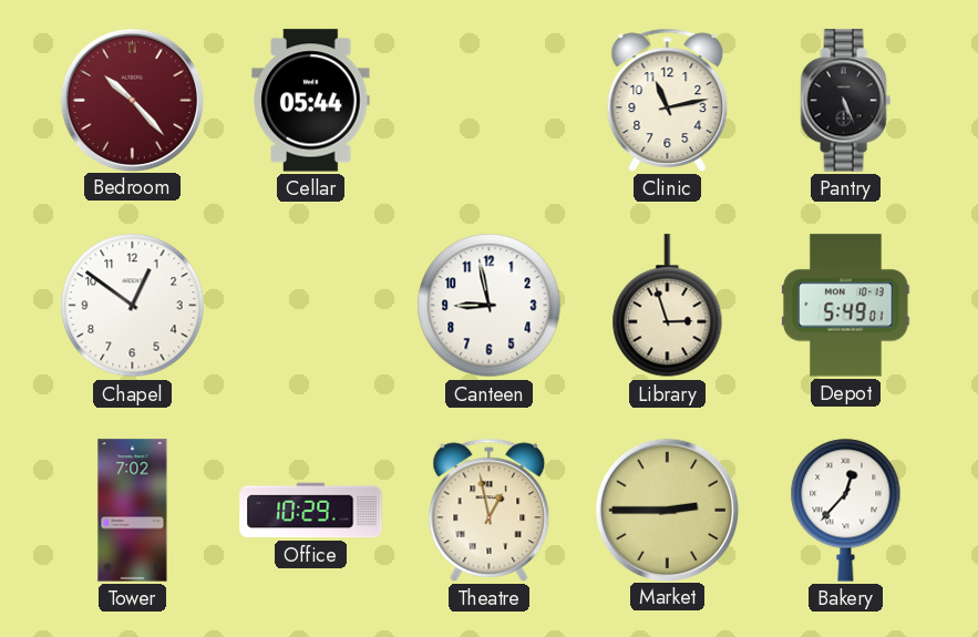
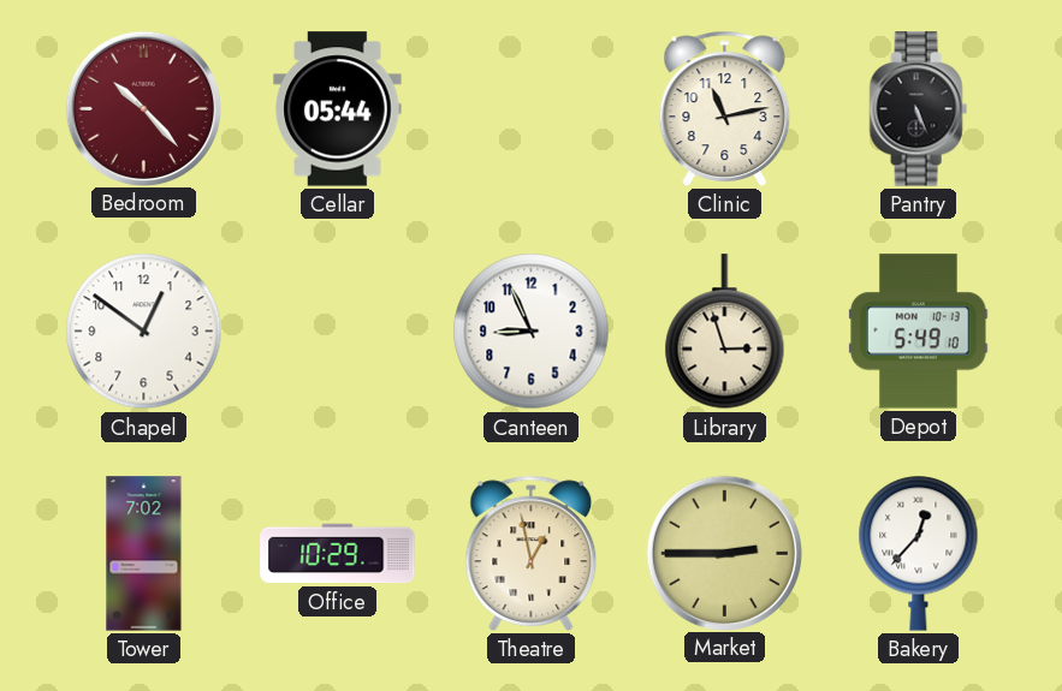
Canteen: 8:58 -> 8:56
Depot: 5:49:01 -> 5:49:10
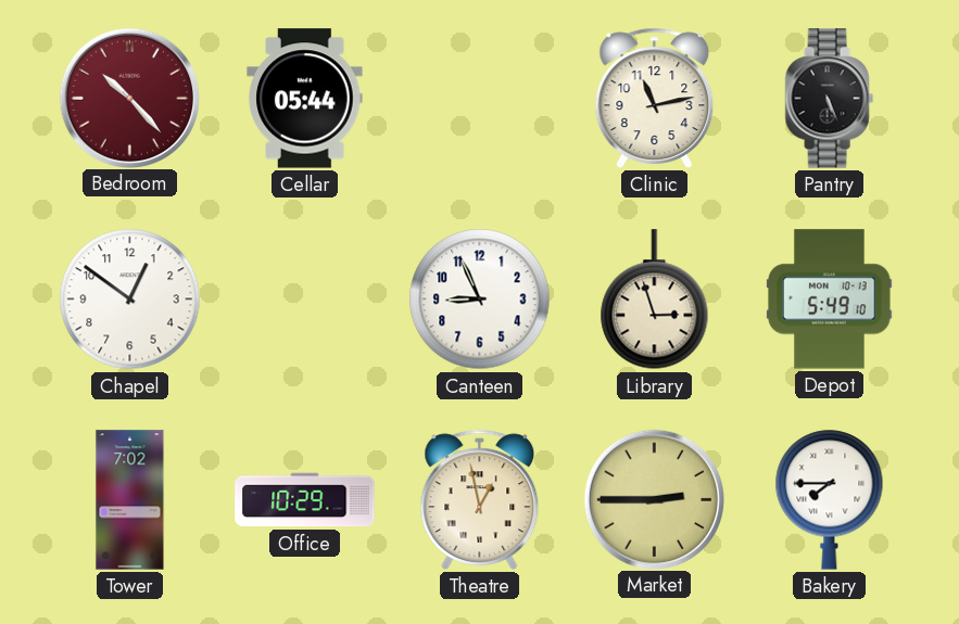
Bakery: 12:37 -> 7:45
